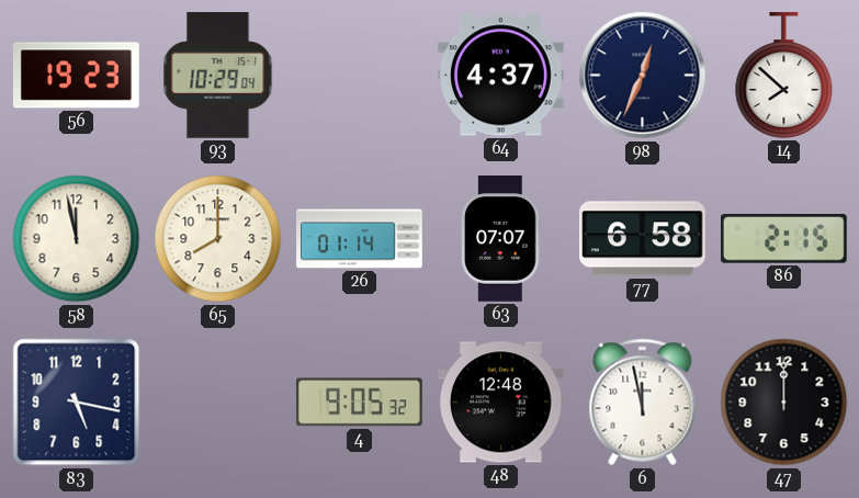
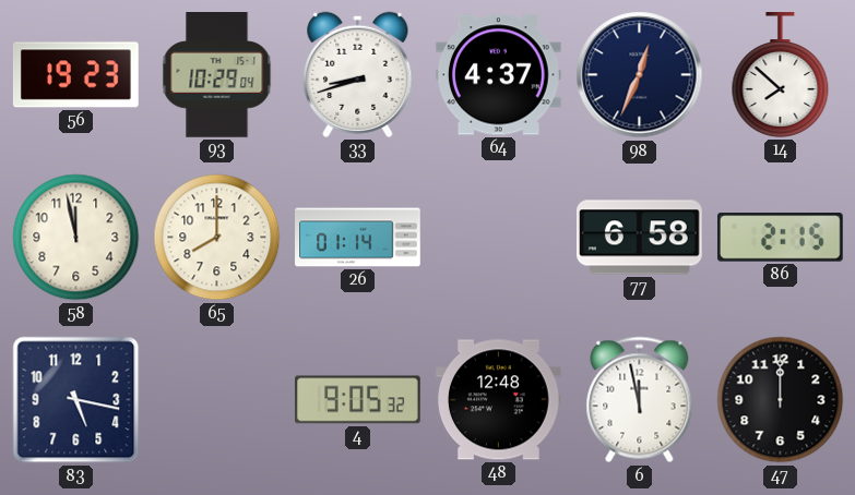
33: none -> 8:42
63: 07:07 -> none
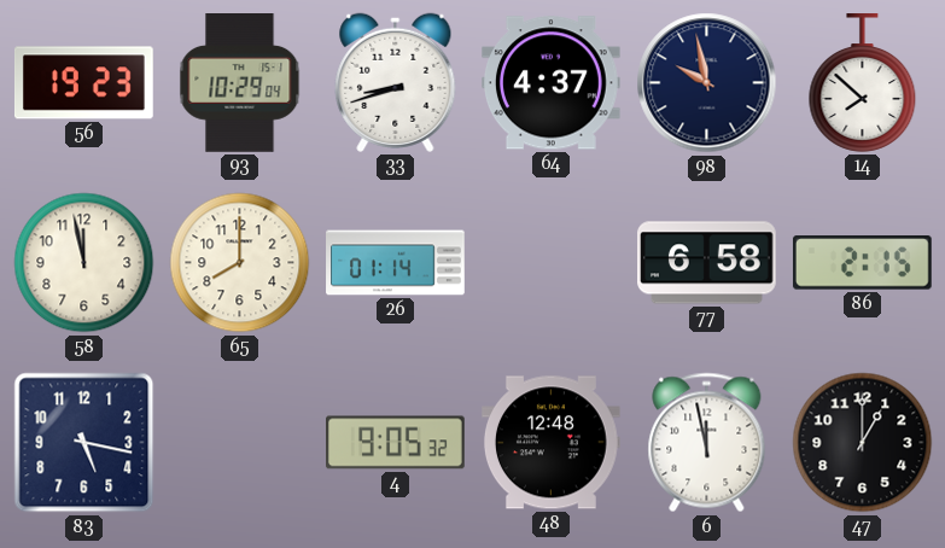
98: 12:34 -> 9:58
47: 12:00 -> 1:00
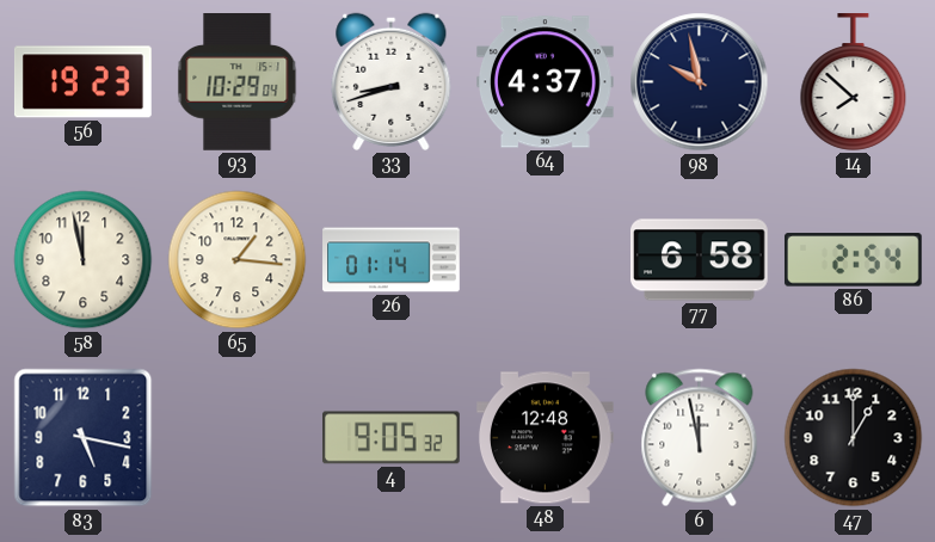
65: 8:00 -> 1:16
86: 2:15 -> 2:54
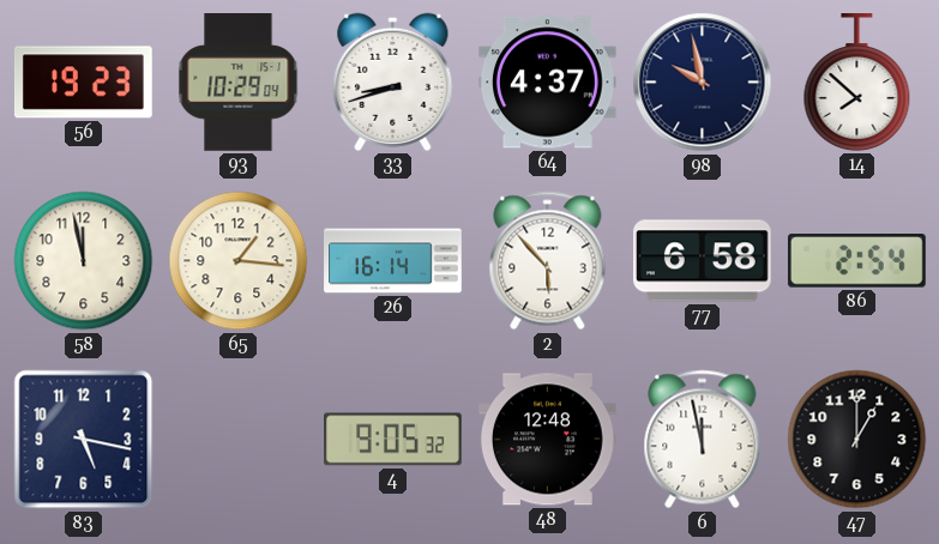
26: 01:14 -> 16:14
2: none -> 5:53
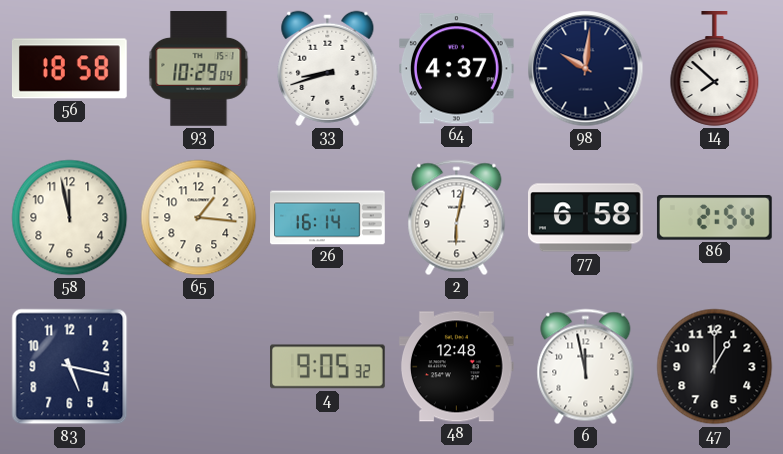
56: 19:23 -> 18:58
98: 9:58 -> 10:01
2: 5:53 -> 6:02
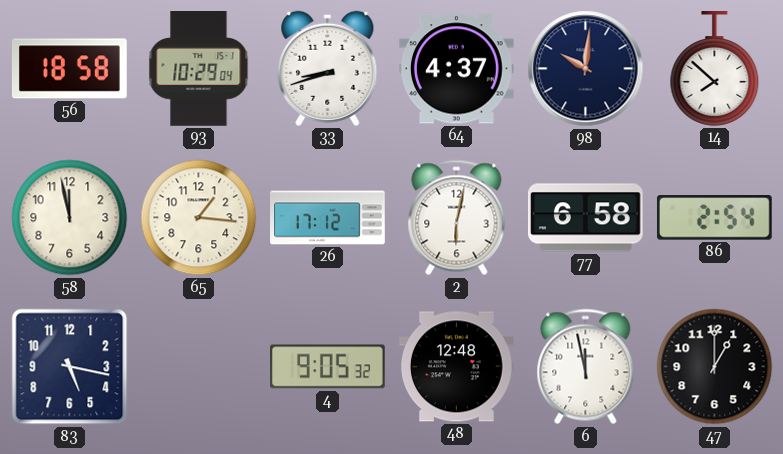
26: 16:14 -> 17:12
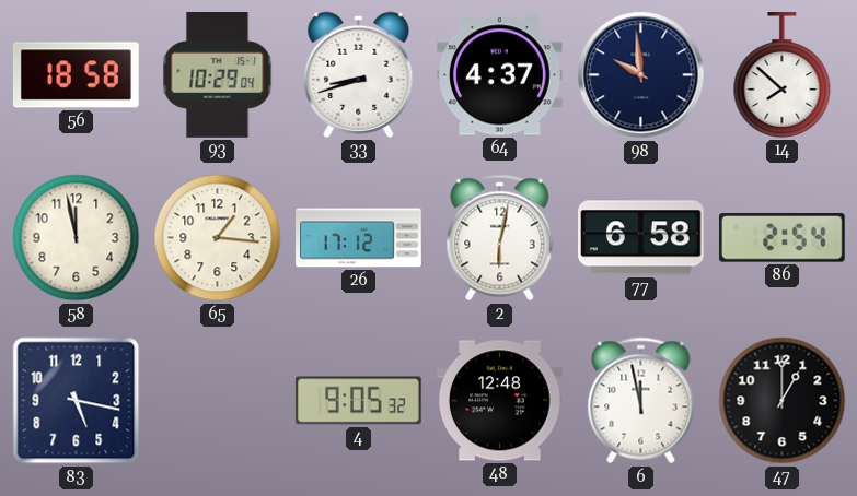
98: 10:01 -> 9:59
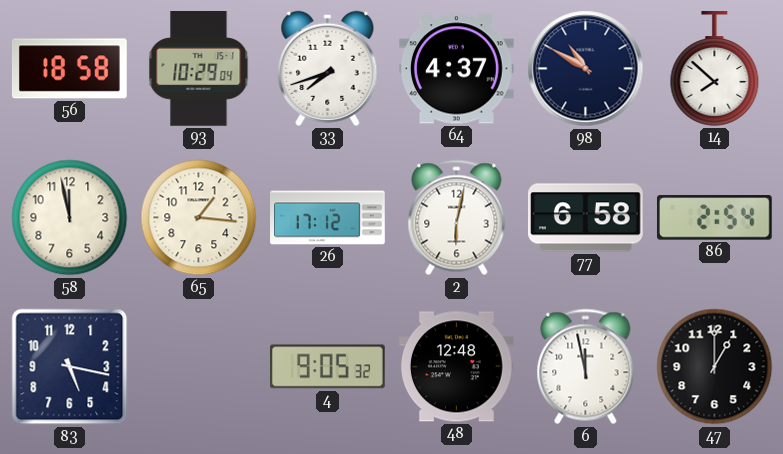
33: 8:42 -> 7:42
98: 9:59 -> 10:50
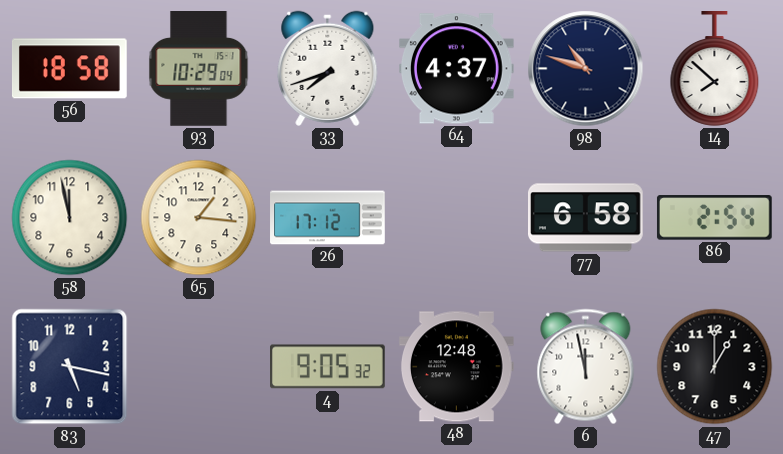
98: 10:50 -> 10:48
2: 6:02 -> none
